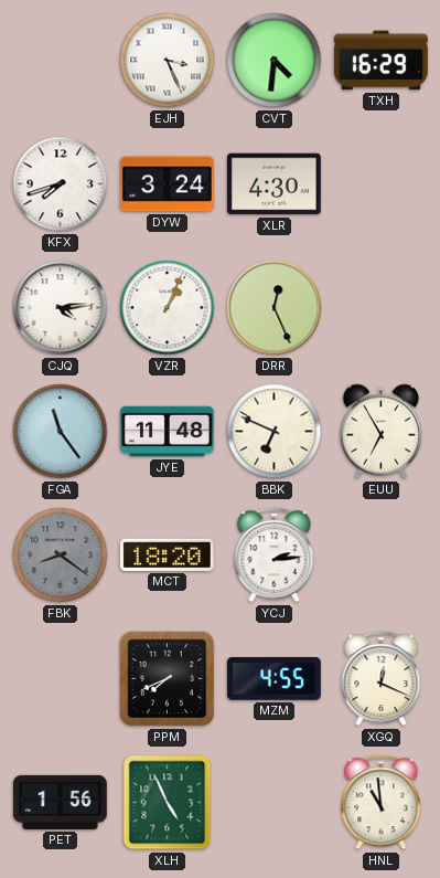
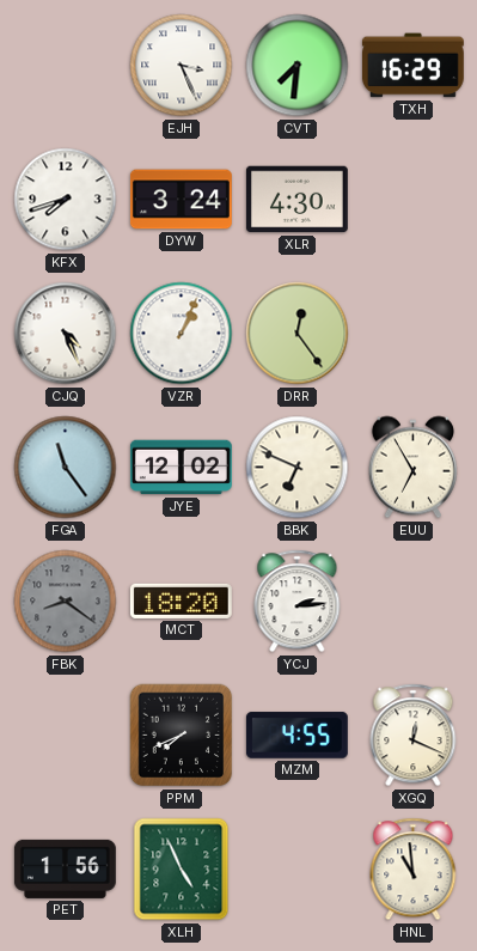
CVT: 4:31 -> 7:31
CJQ: 4:14 -> 4:26
DRR: 12:26 -> 12:24
JYE: 11:48 -> 12:02
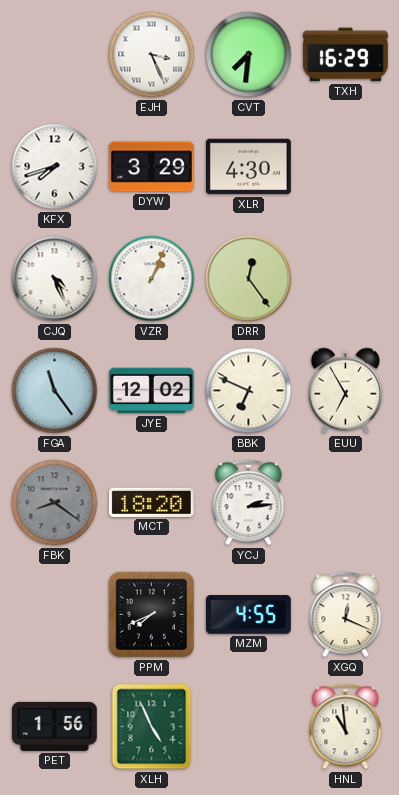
DYW: 3:24 -> 3:29
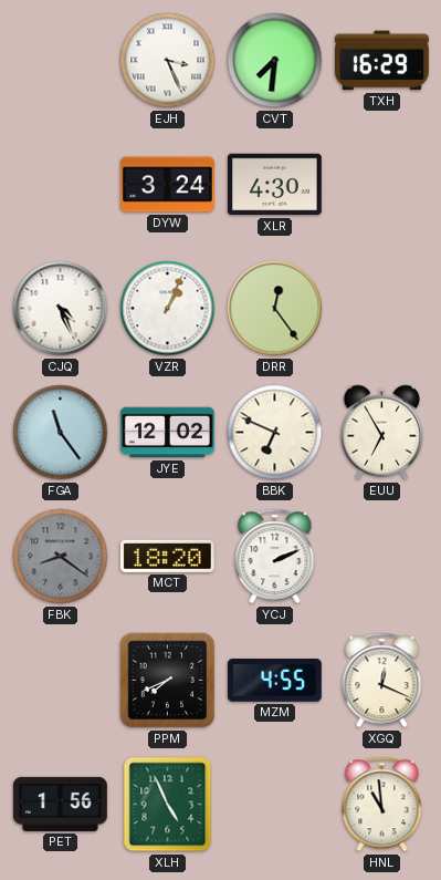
KFX: 7:42 -> none
DYW: 3:29 -> 3:24
YCJ: 2:14 -> 2:11
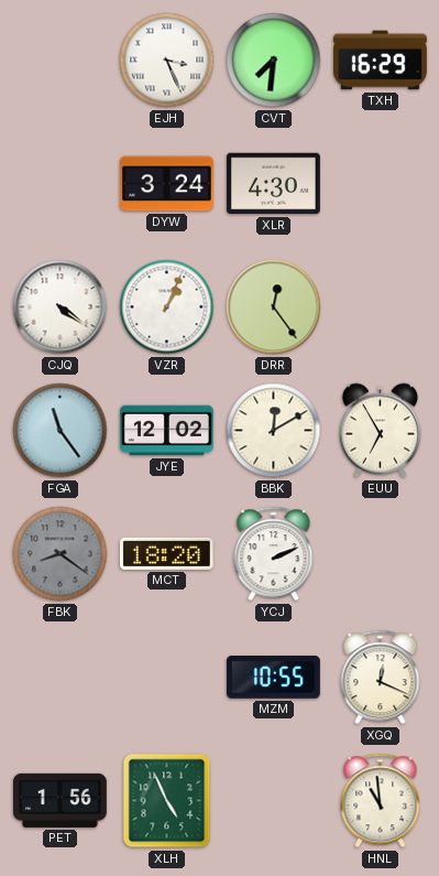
CJQ: 4:26 -> 4:21
BBK: 6:49 -> 12:10
PPM: 7:41 -> none
MZM: 4:55 -> 10:55
